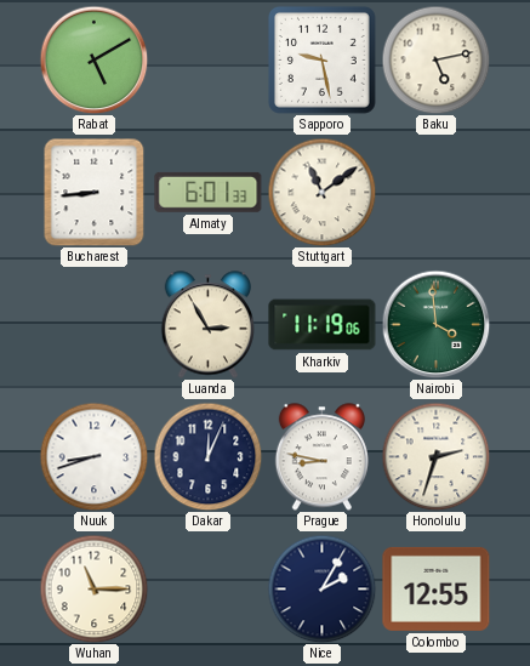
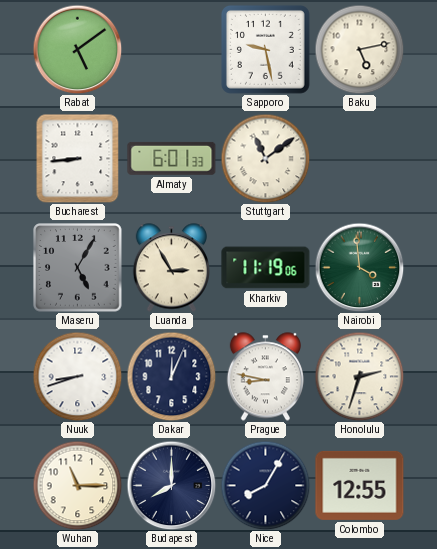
Rabat: 5:10 -> 5:09
Maseru: none -> 5:05
Budapest: none -> 8:00
Nice: 2:05 -> 8:05
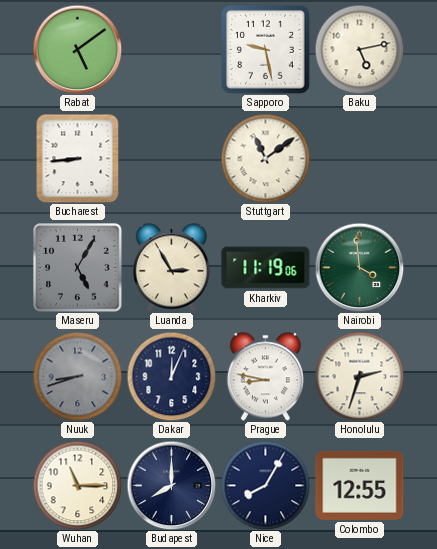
Almaty: 6:01 -> none
Nuuk dial: white -> grey
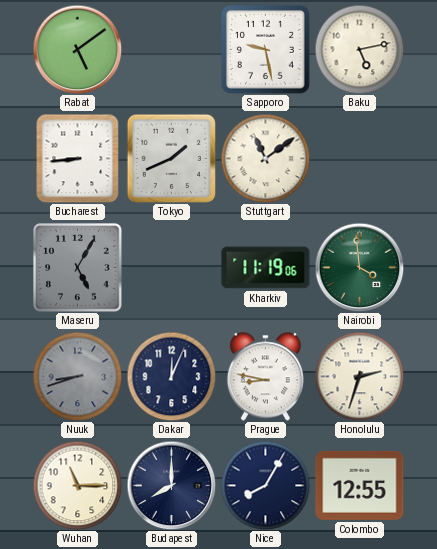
Tokyo: none -> 1:41
Luanda: 2:55 -> none
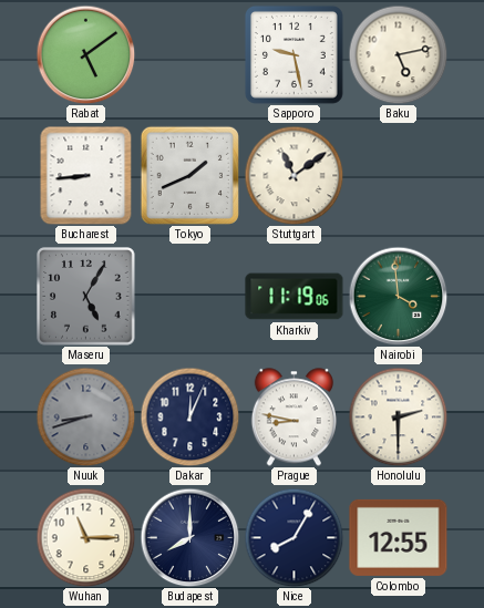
Honolulu: 2:33 -> 2:30
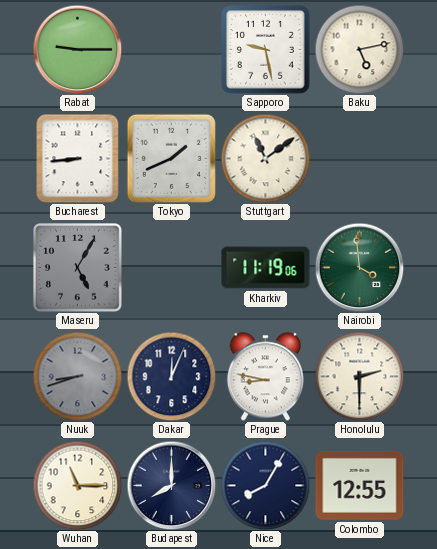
Rabat: 5:09 -> 9:15
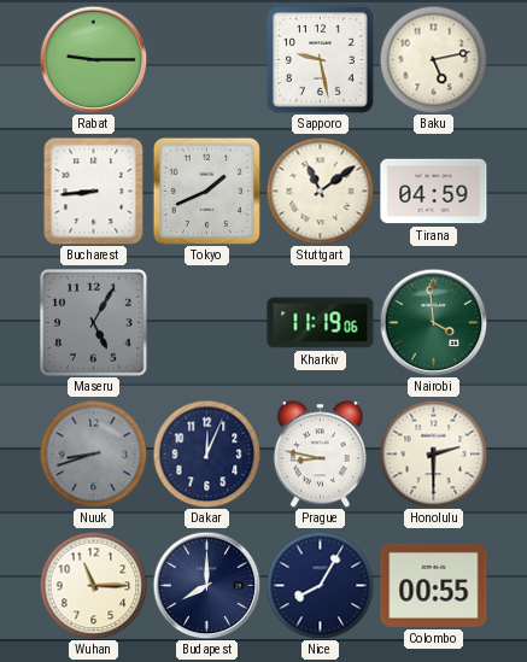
Tirana: none -> 04:59
Colombo: 12:55 -> 00:55
